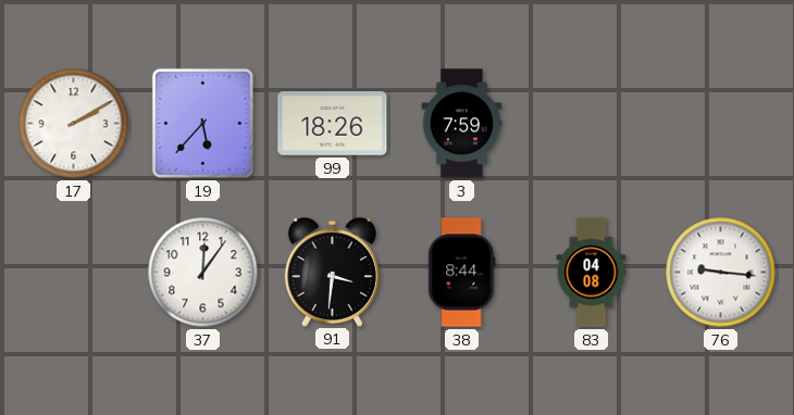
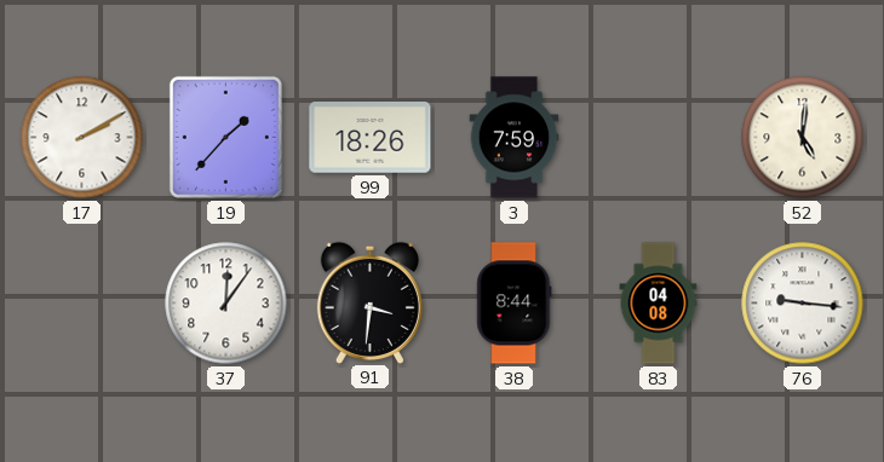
19: 5:37 -> 1:37
52: none -> 5:01
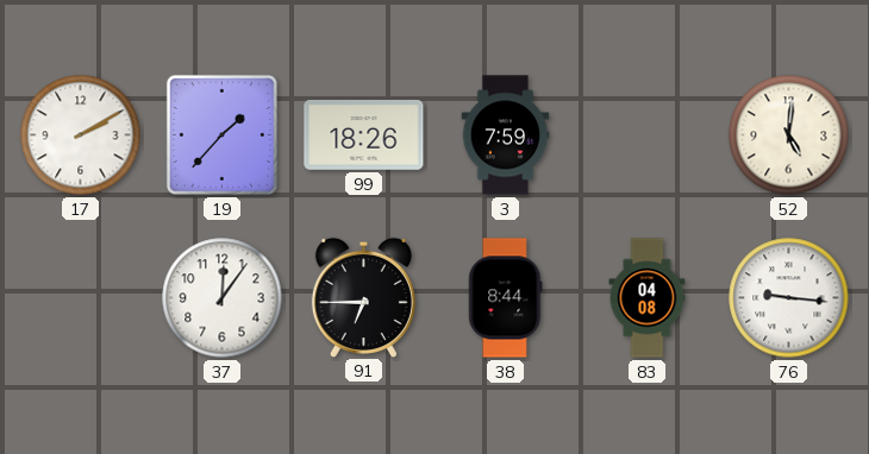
91: 3:31 -> 6:45
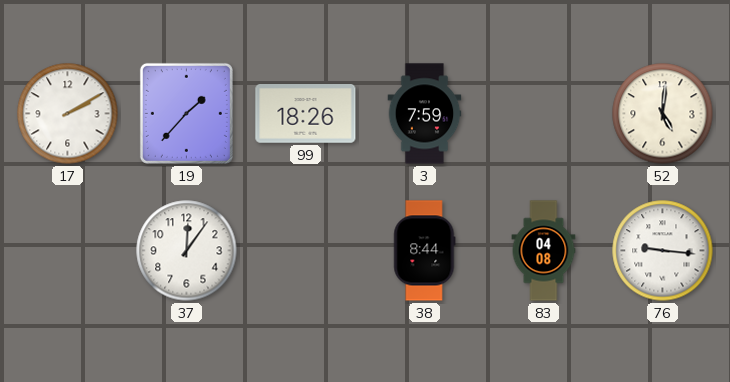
91: 6:45 -> none
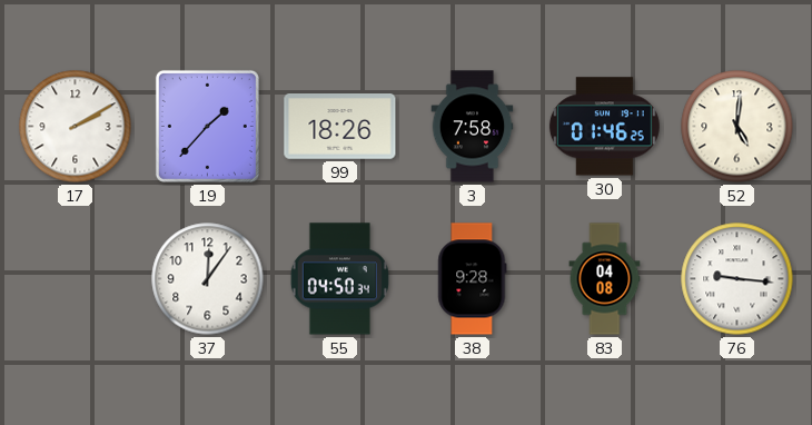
3: 7:59 -> 7:58
30: none -> 01:46
55: none -> 04:50
38: 8:44 -> 9:28
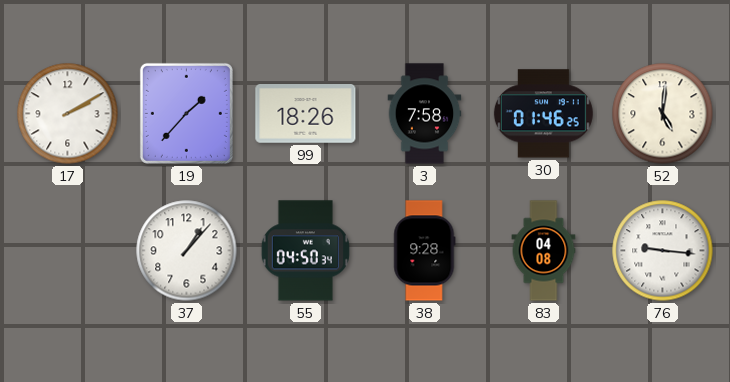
37: 12:06 -> 1:07
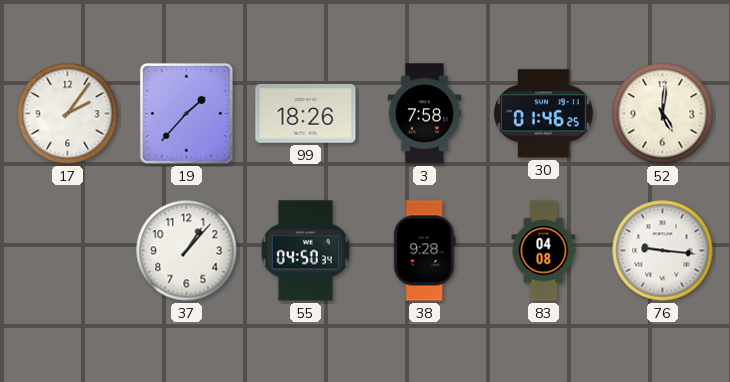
17: 2:10 -> 2:06
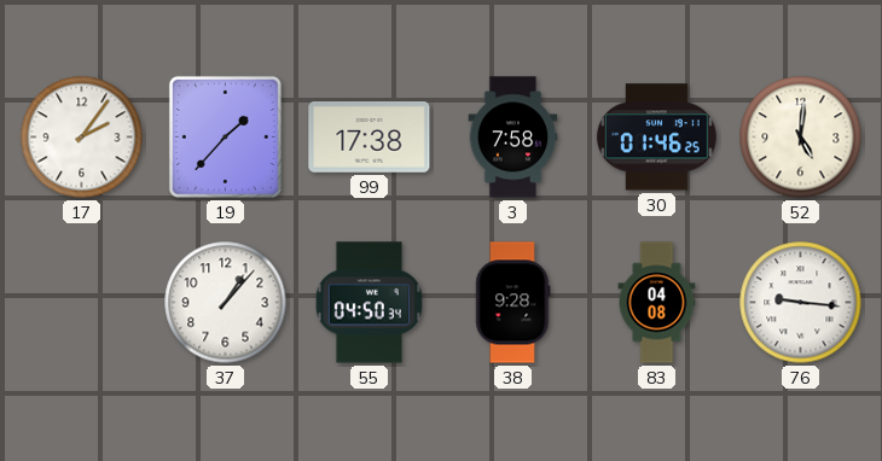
99: 18:26 -> 17:38
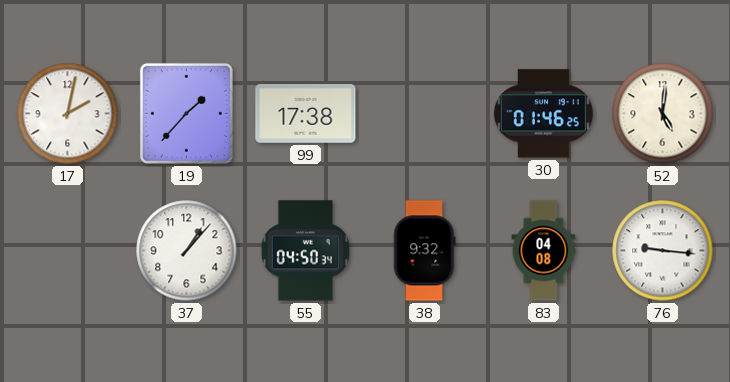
17: 2:06 -> 2:02
3: 7:58 -> none
38: 9:28 -> 9:32
